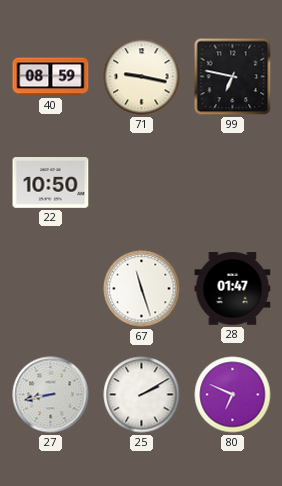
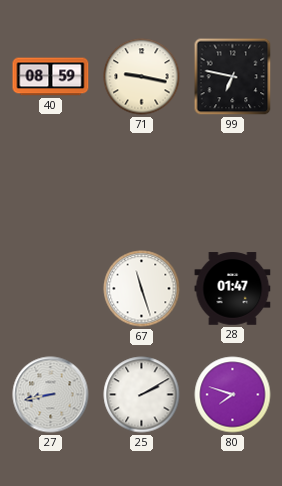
22: 10:50 -> none
80: 6:49 -> 7:48
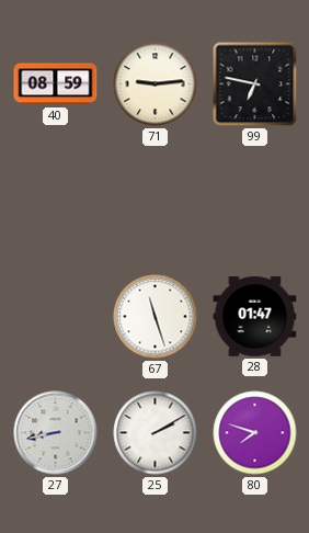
71: 9:17 -> 9:14
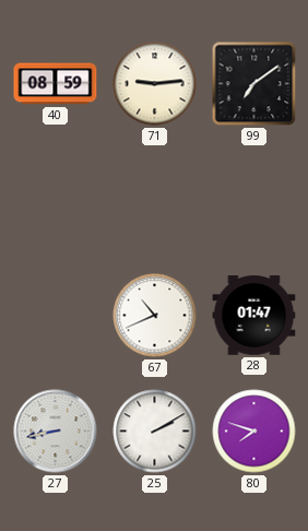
99: 6:47 -> 7:09
67: 11:27 -> 10:41
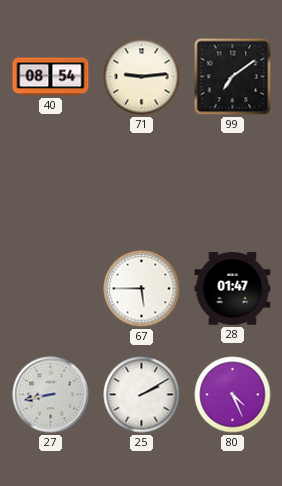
40: 08:59 -> 08:54
67: 10:41 -> 5:45
80: 7:48 -> 4:26
